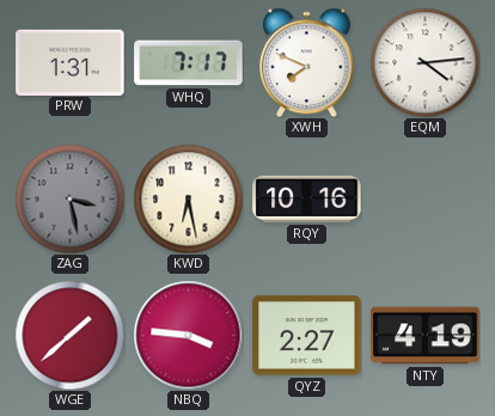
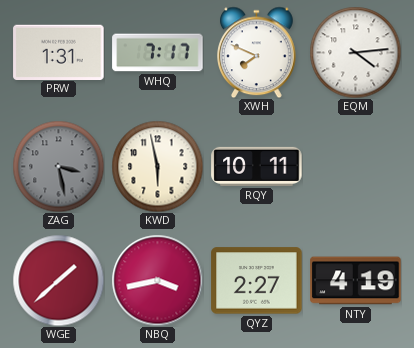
KWD: 6:28 -> 5:58
RQY: 10:16 -> 10:11
NBQ: 3:46 -> 3:43
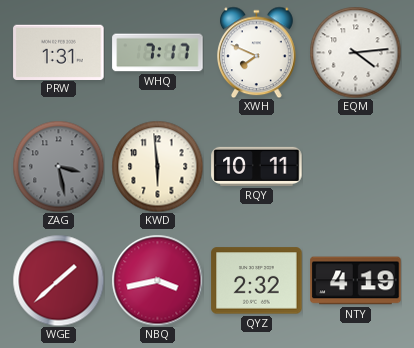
KWD: 5:58 -> 5:59
QYZ: 2:27 -> 2:32
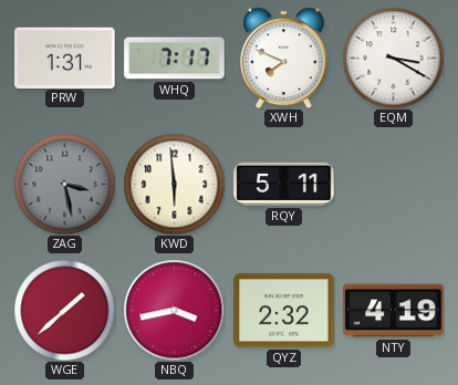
EQM: 4:14 -> 3:20
RQY: 10:11 -> 5:11
